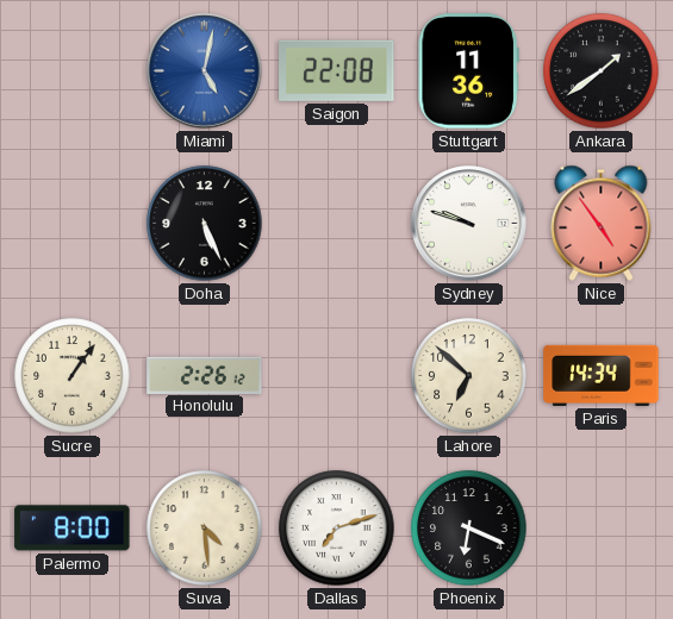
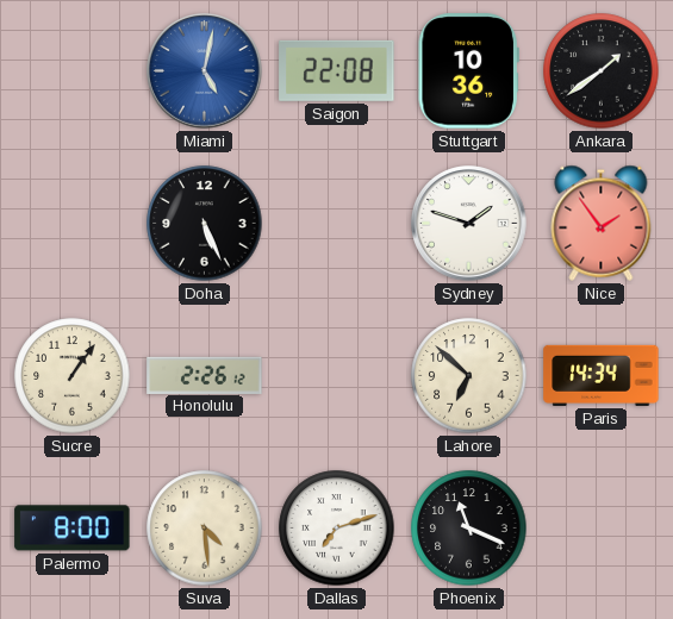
Stuttgart: 11:36 -> 10:36
Sydney: 9:48 -> 1:48
Nice: 4:54 -> 1:54
Phoenix: 6:19 -> 11:19
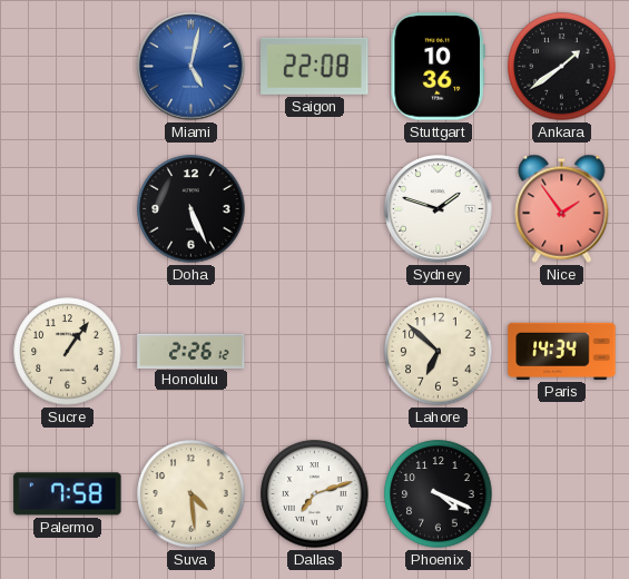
Palermo: 8:00 -> 7:58
Phoenix: 11:19 -> 4:19
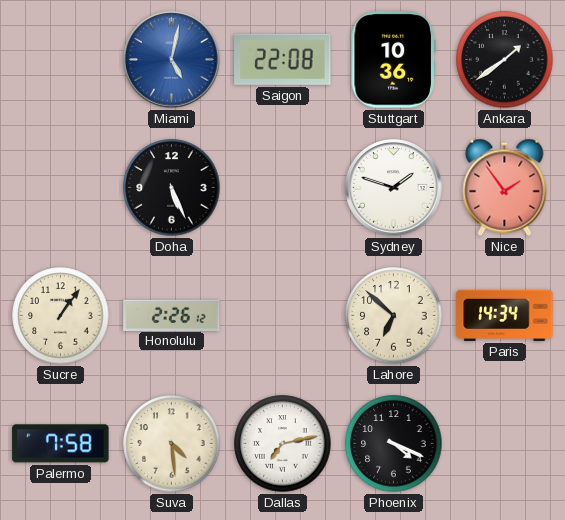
Dallas: 7:12 -> 7:13
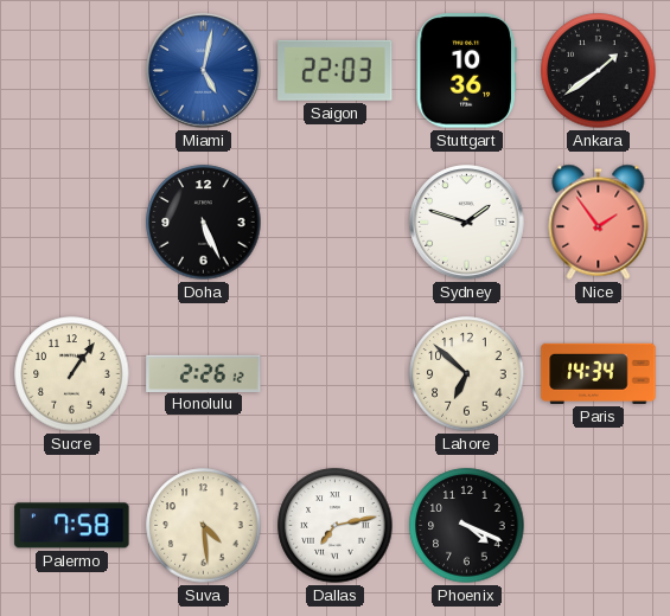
Saigon: 22:08 -> 22:03
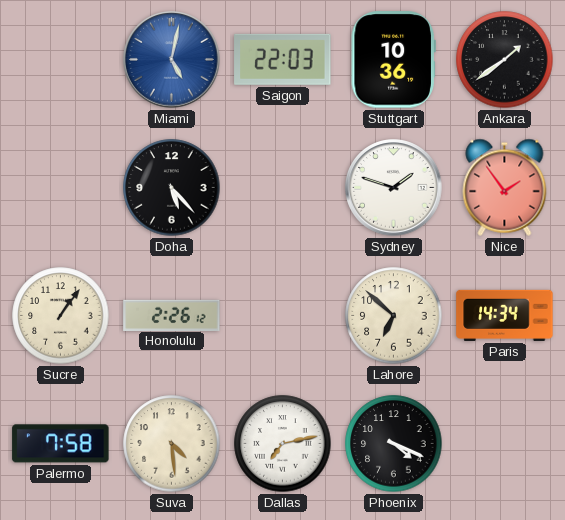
Doha: 5:26 -> 5:23
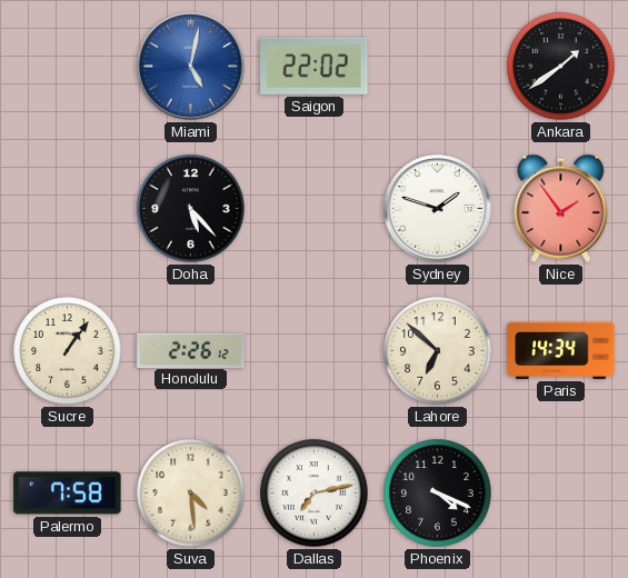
Saigon: 22:03 -> 22:02
Stuttgart: 10:36 -> none
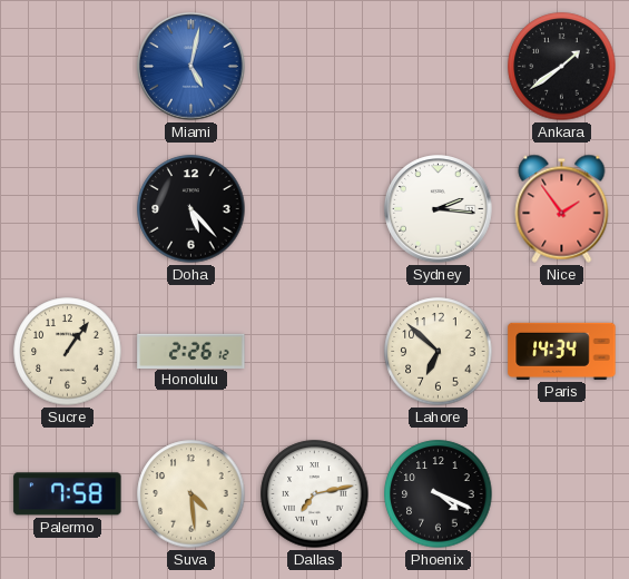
Saigon: 22:02 -> none
Sydney: 1:48 -> 2:16
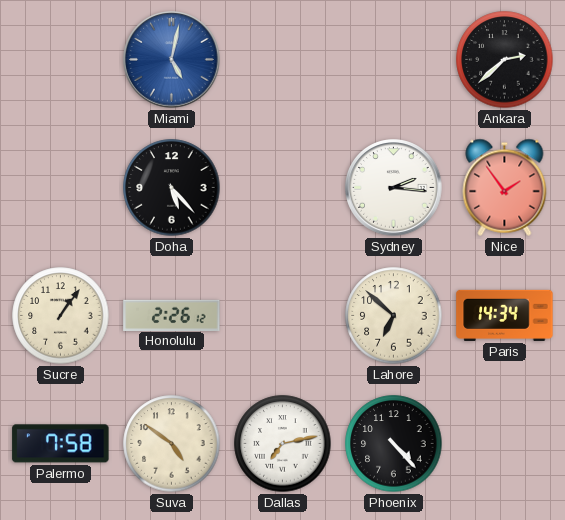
Ankara: 1:39 -> 2:38
Suva: 4:29 -> 4:51
Phoenix: 4:19 -> 4:23
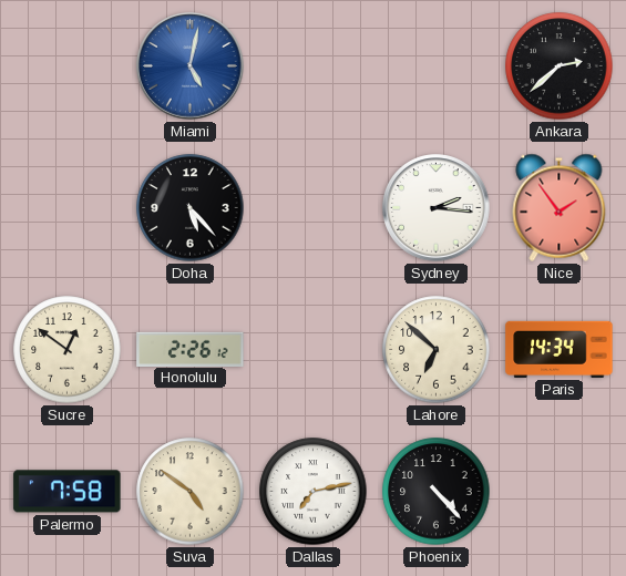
Sucre: 1:06 -> 12:51
